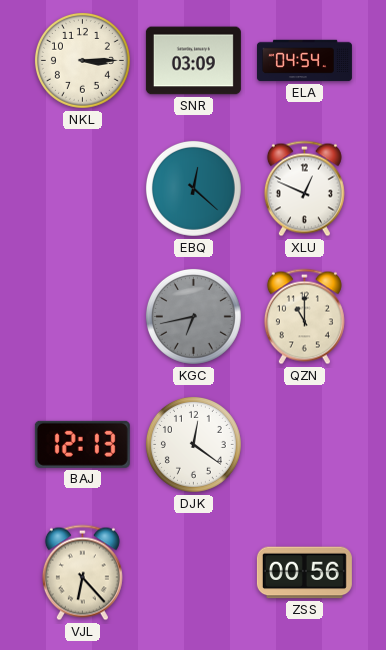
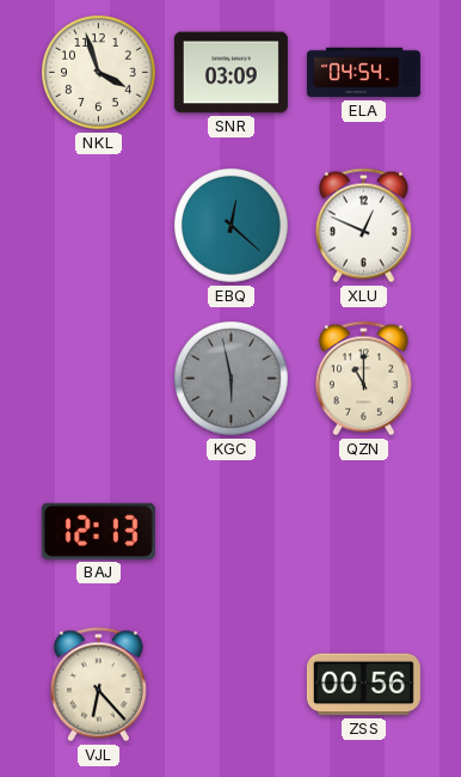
NKL: 3:15 -> 3:57
KGC: 6:43 -> 5:58
DJK: 12:21 -> none
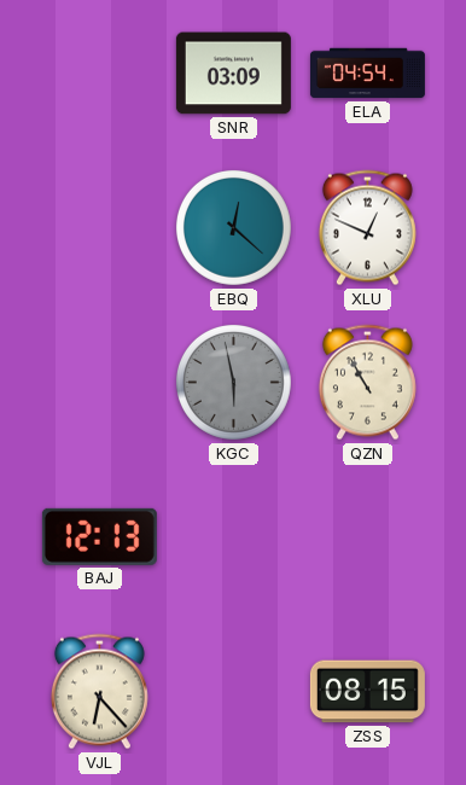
NKL: 3:57 -> none
QZN: 11:00 -> 10:55
ZSS: 00:56 -> 08:15
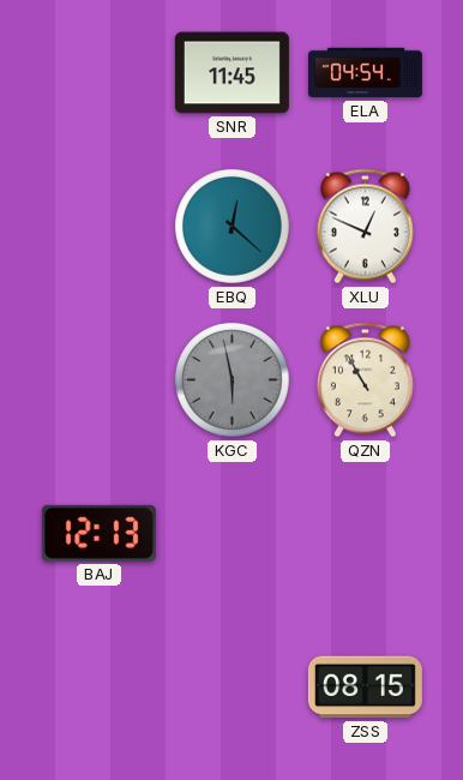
SNR: 03:09 -> 11:45
VJL: 6:23 -> none
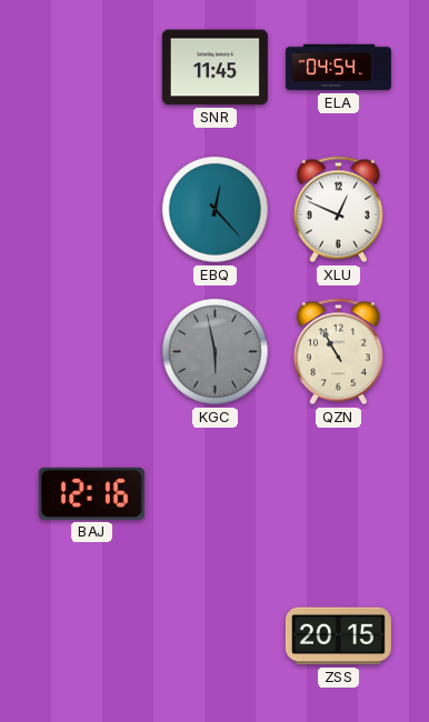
EBQ: 12:22 -> 12:23
BAJ: 12:13 -> 12:16
ZSS: 08:15 -> 20:15
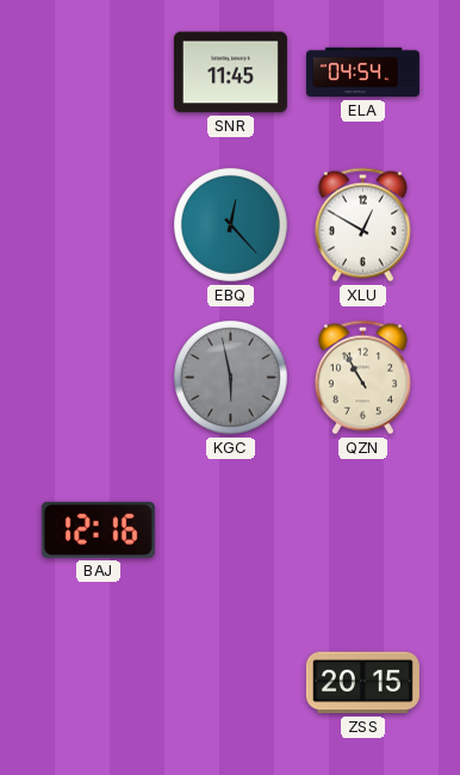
XLU: 12:49 -> 12:50
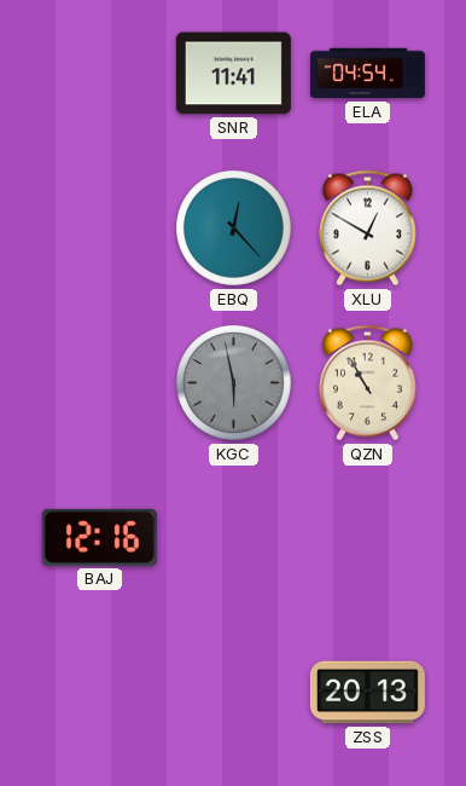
SNR: 11:45 -> 11:41
ZSS: 20:15 -> 20:13
